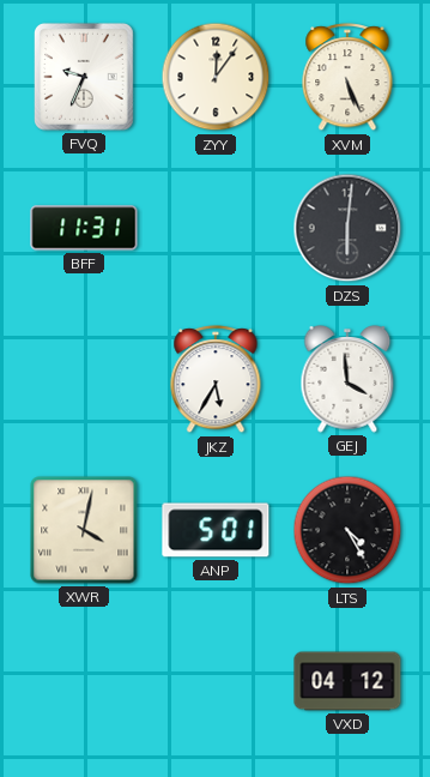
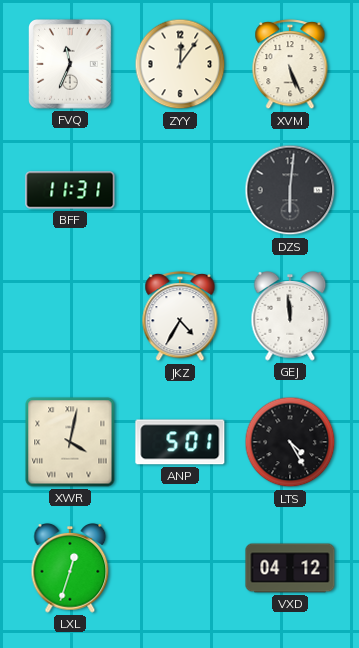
FVQ: 9:34 -> 11:34
JKZ: 5:35 -> 4:35
GEJ: 3:59 -> 11:59
LXL: none -> 12:33
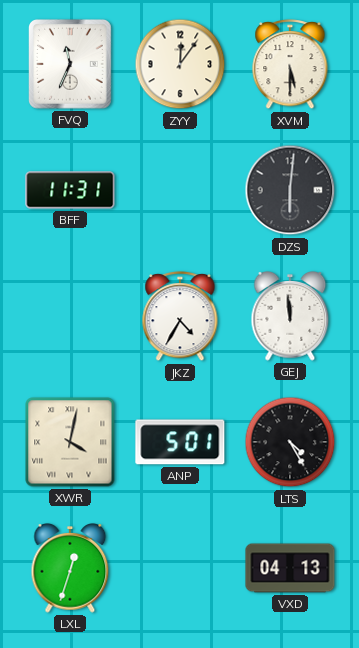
XVM: 5:26 -> 5:30
VXD: 04:12 -> 04:13
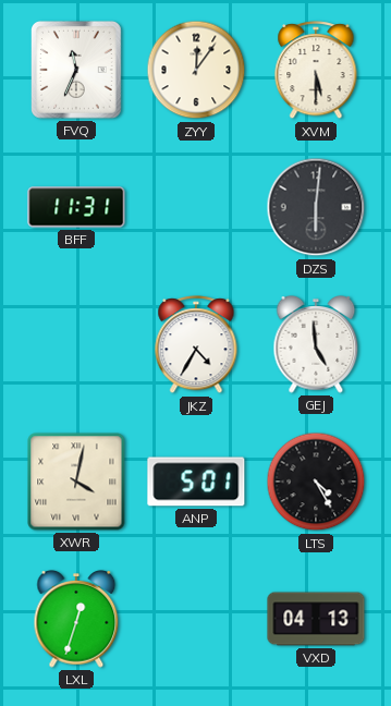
GEJ: 11:59 -> 4:59
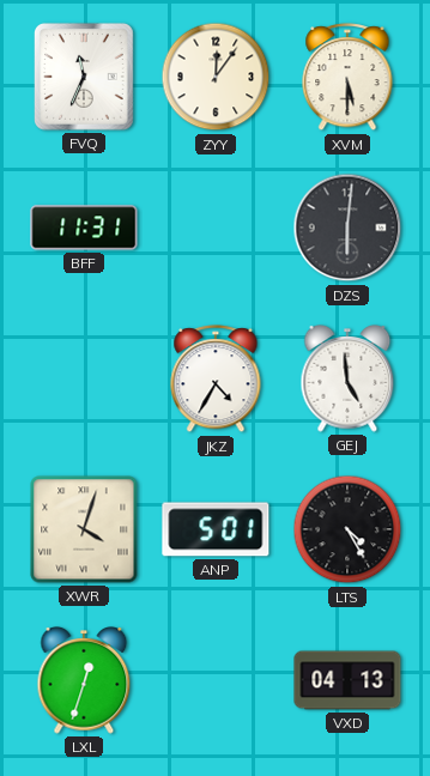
XWR: 4:02 -> 4:03
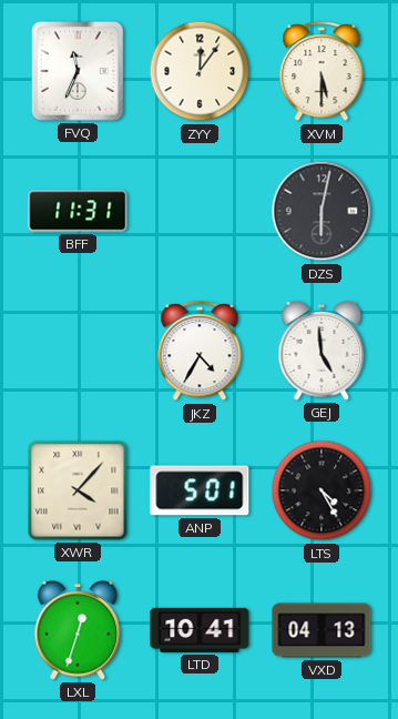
DZS: 6:01 -> 6:02
XWR: 4:03 -> 4:07
LTD: none -> 10:41
